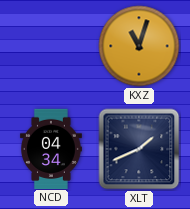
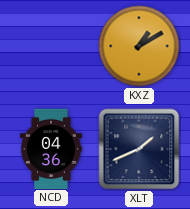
KXZ: 11:03 -> 1:10
NCD: 04:34 -> 04:36
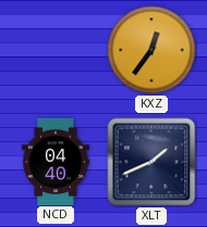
KXZ: 1:10 -> 12:36
NCD: 04:36 -> 04:40
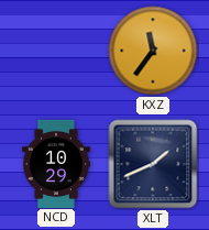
KXZ: 12:36 -> 11:36
NCD: 04:40 -> 10:29
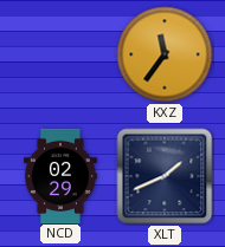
NCD: 10:29 -> 02:29
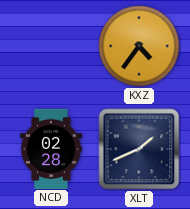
KXZ: 11:36 -> 4:36
NCD: 02:29 -> 02:28
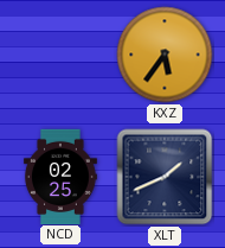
KXZ: 4:36 -> 5:36
NCD: 02:28 -> 02:25
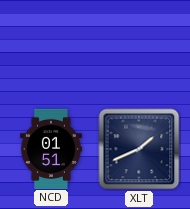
KXZ: 5:36 -> none
NCD: 02:25 -> 01:51
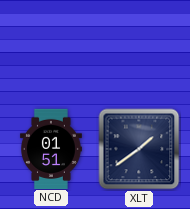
XLT: 1:41 -> 1:39
